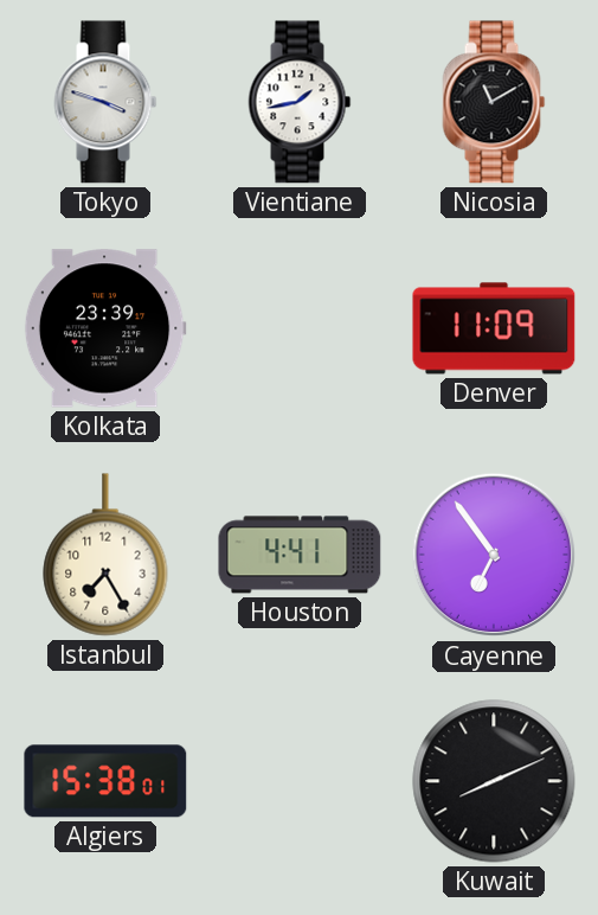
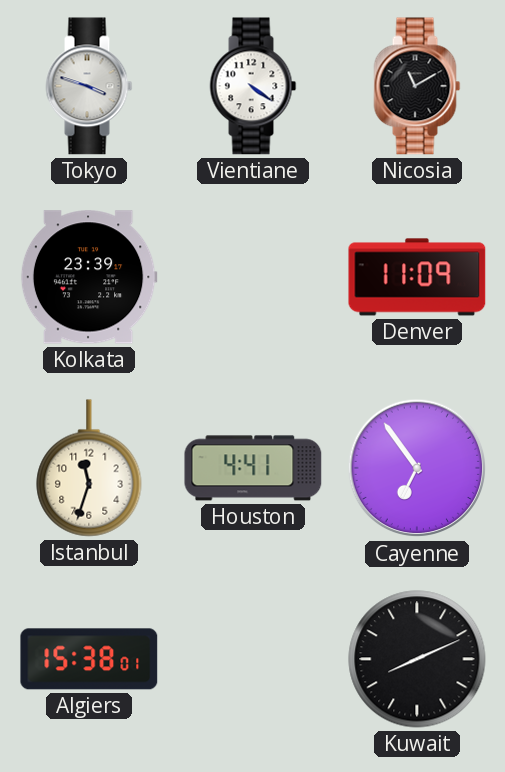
Vientiane: 1:43 -> 4:21
Istanbul: 7:25 -> 11:33
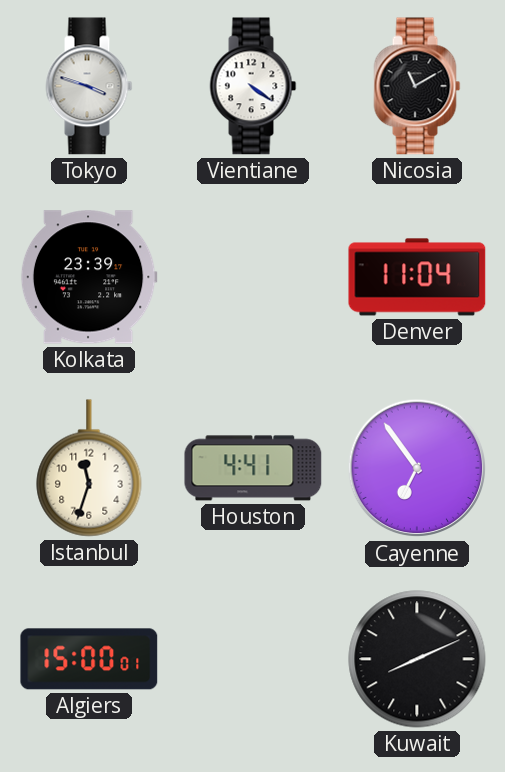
Denver: 11:09 -> 11:04
Algiers: 15:38 -> 15:00
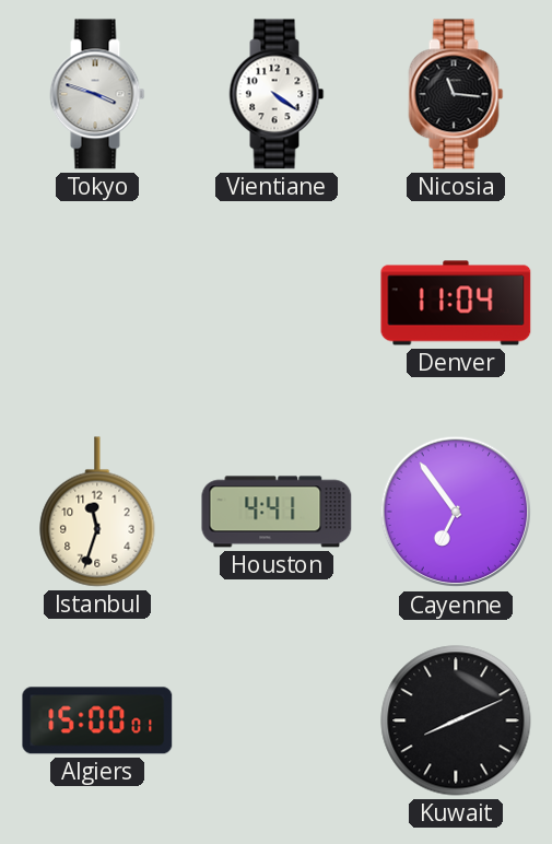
Nicosia: 11:10 -> 11:16
Kolkata: 23:39 -> none
